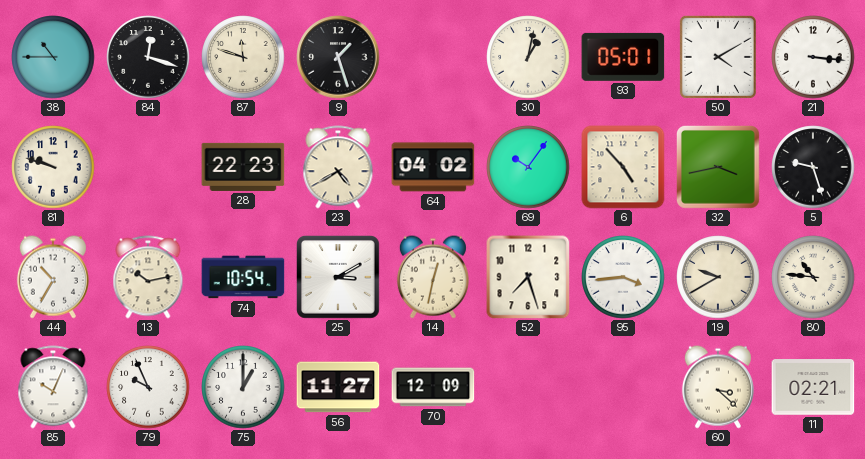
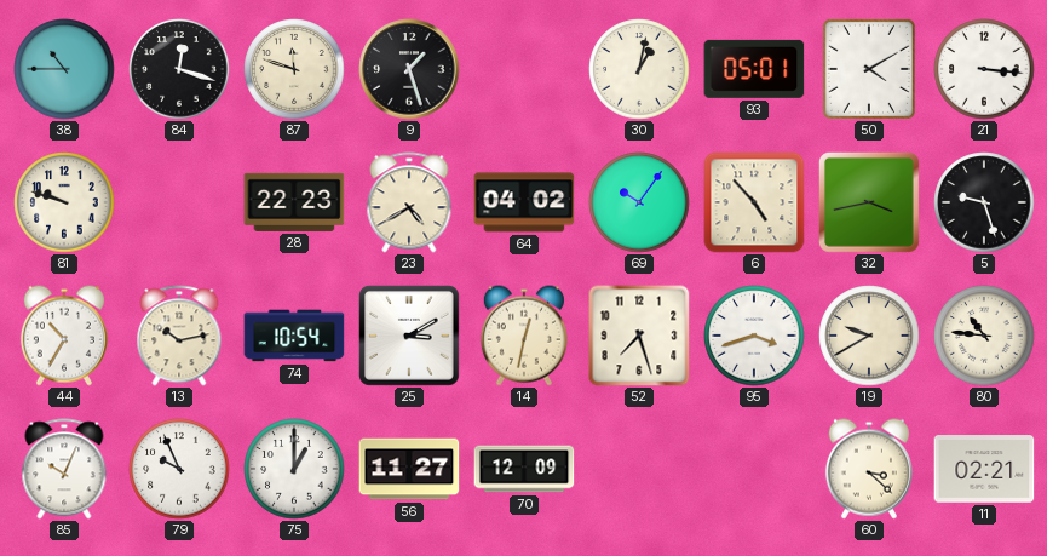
95: 3:44 -> 3:42
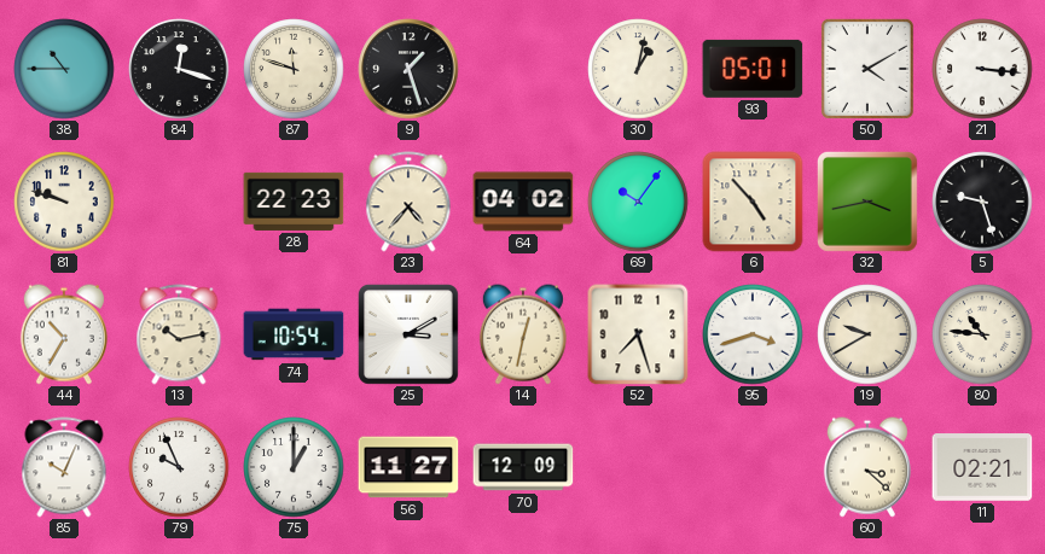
23: 4:40 -> 4:37
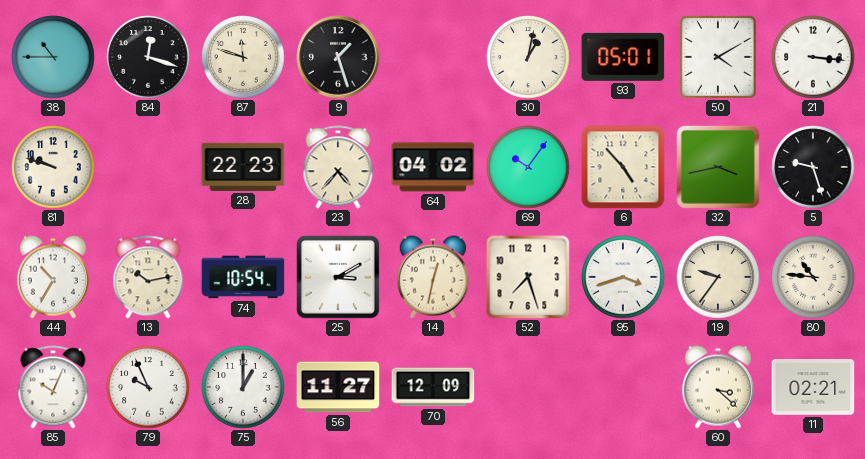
19: 9:40 -> 9:36
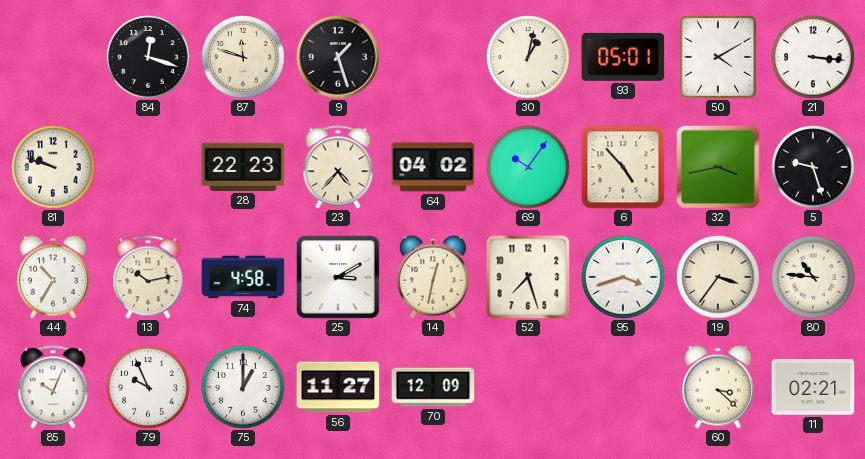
38: 10:45 -> none
74: 10:54 -> 4:58
19: 9:36 -> 3:36
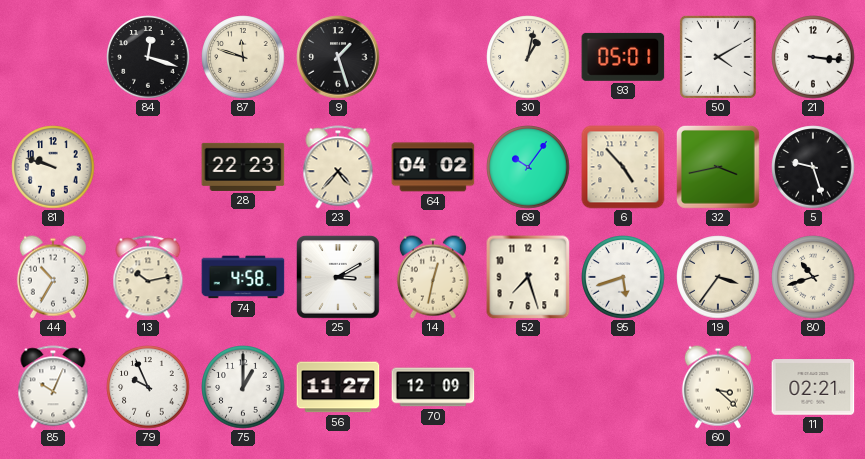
95: 3:42 -> 5:42
80: 10:46 -> 10:42
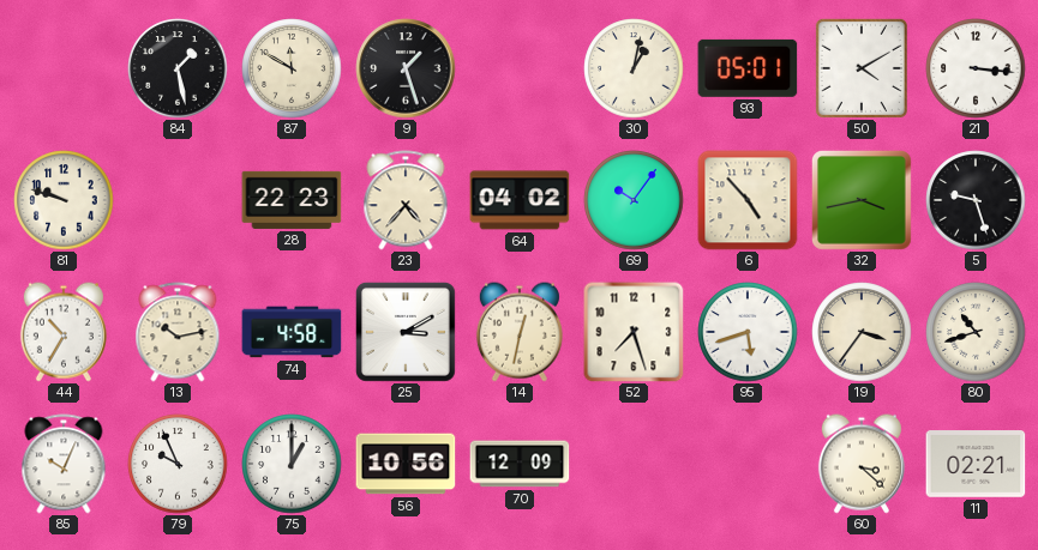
84: 12:18 -> 1:28
87: 11:48 -> 11:50
56: 11:27 -> 10:56
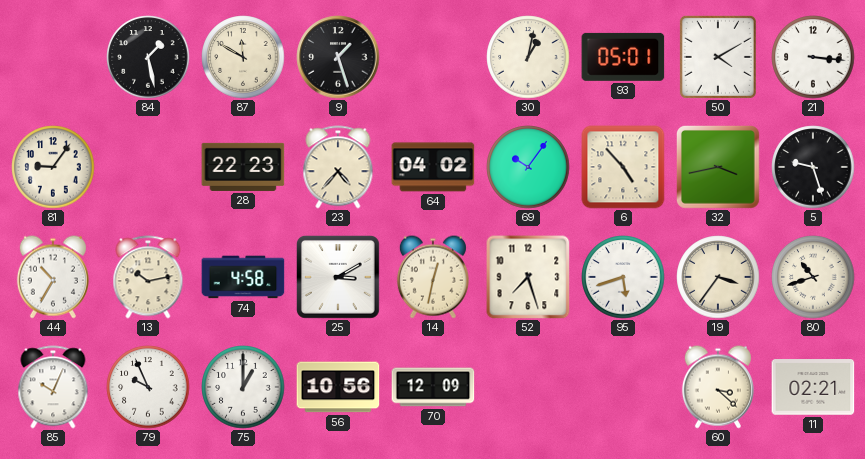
81: 9:48 -> 9:06
